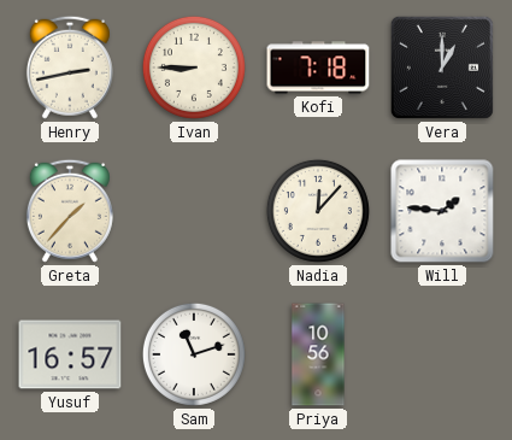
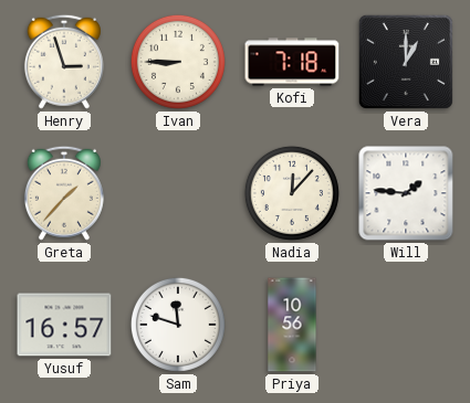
Henry: 2:43 -> 2:57
Sam: 11:12 -> 11:48
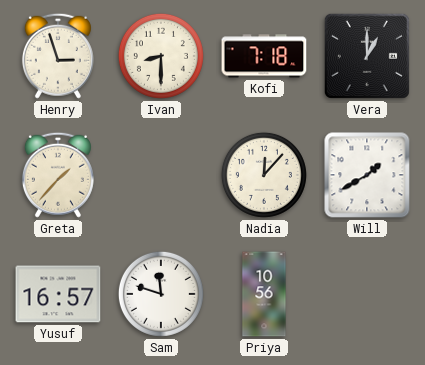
Ivan: 8:45 -> 8:30
Will: 1:46 -> 1:40
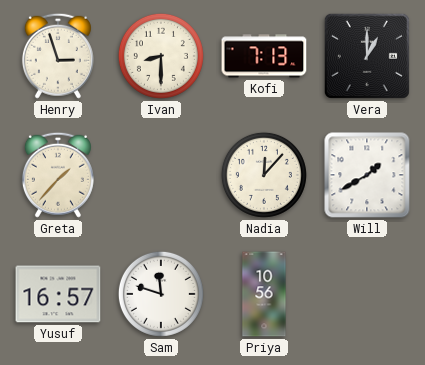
Kofi: 7:18 -> 7:13
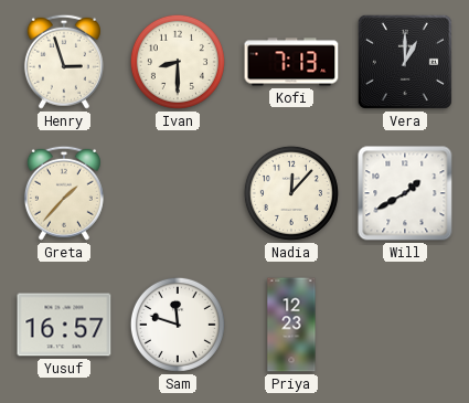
Priya: 10:56 -> 12:23
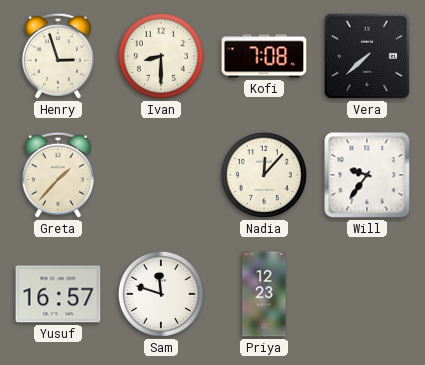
Kofi: 7:13 -> 7:08
Vera: 1:00 -> 7:38
Will: 1:40 -> 9:36
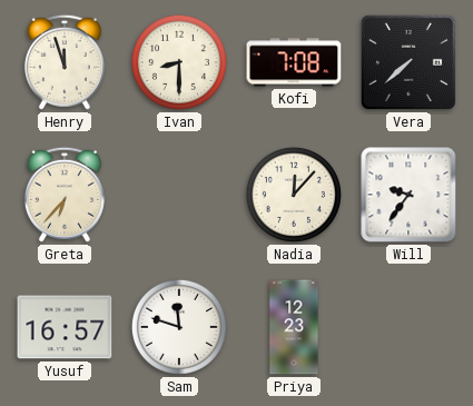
Henry: 2:57 -> 11:57
Greta: 1:37 -> 6:37
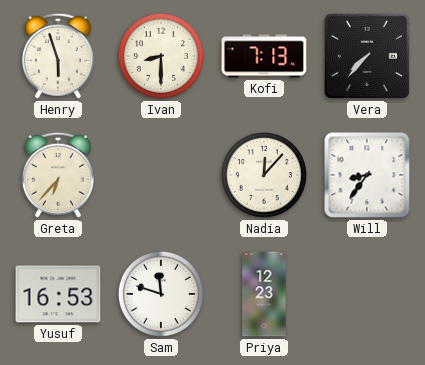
Henry: 11:57 -> 5:57
Kofi: 7:08 -> 7:13
Vera: 7:38 -> 7:37
Will: 9:36 -> 8:36
Yusuf: 16:57 -> 16:53
